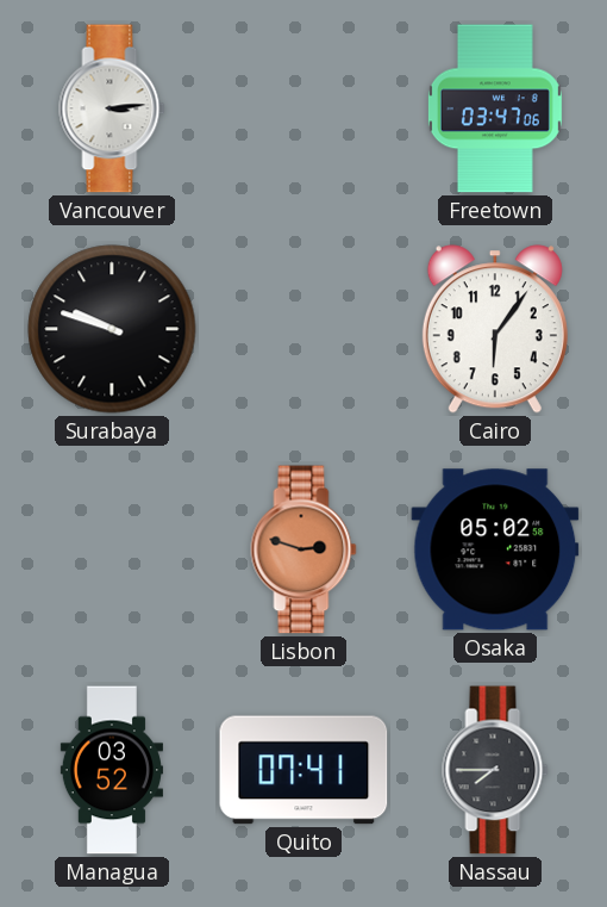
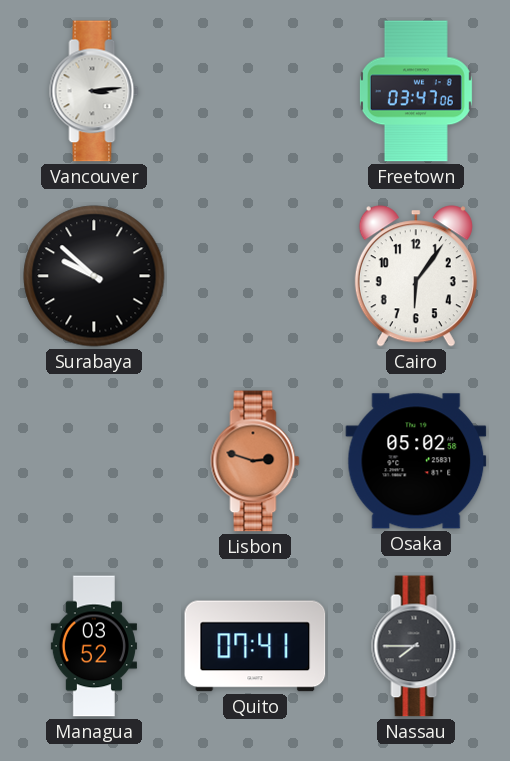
Surabaya: 9:48 -> 9:52
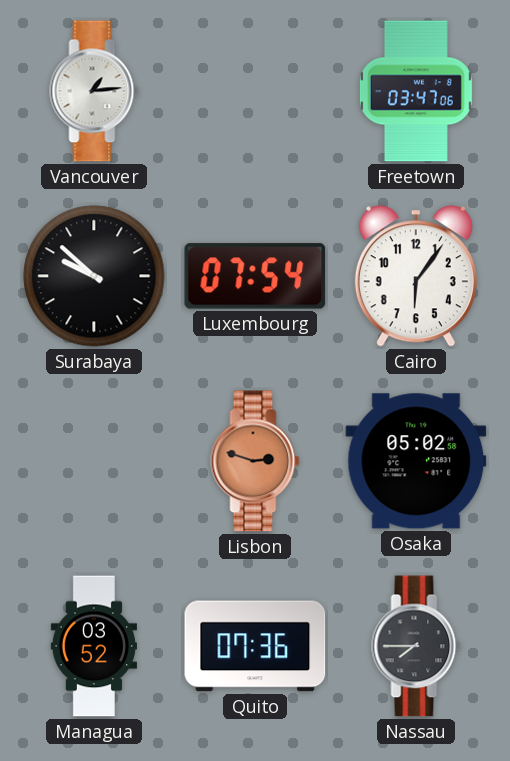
Vancouver: 3:14 -> 1:14
Luxembourg: none -> 07:54
Quito: 07:41 -> 07:36
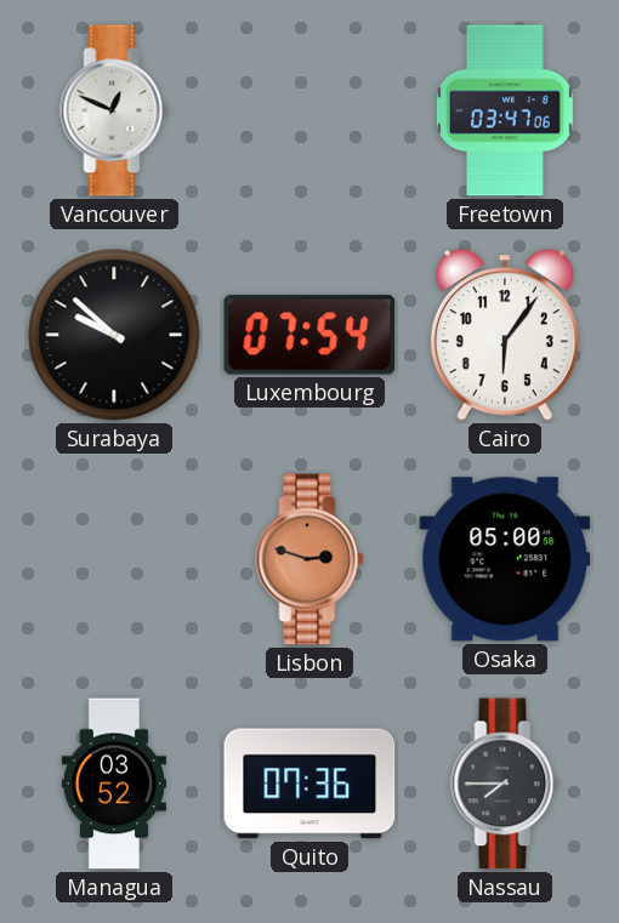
Vancouver: 1:14 -> 12:49
Osaka: 05:02 -> 05:00
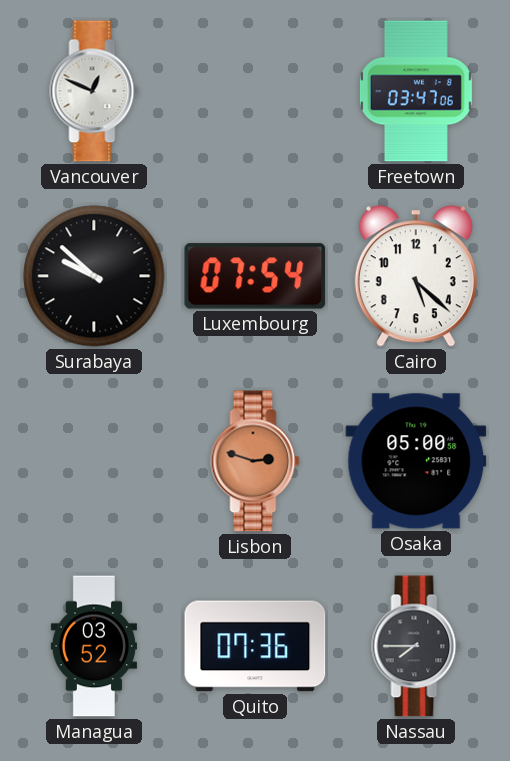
Cairo: 6:06 -> 5:22
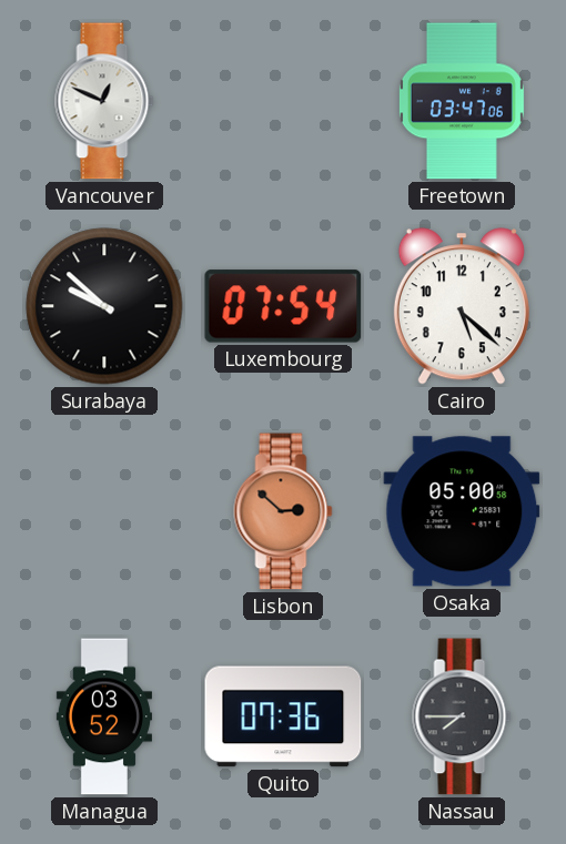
Lisbon: 2:48 -> 2:52
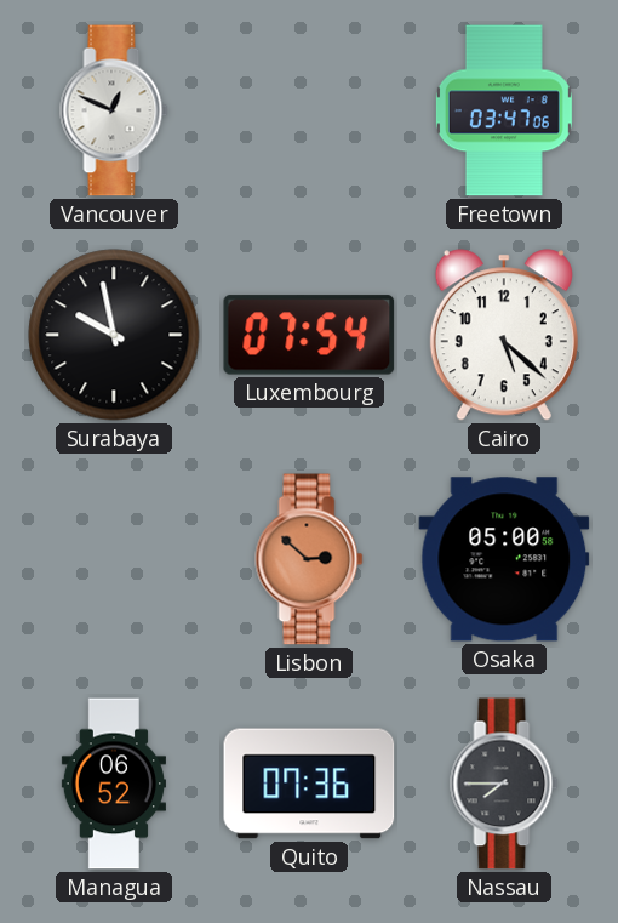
Surabaya: 9:52 -> 9:58
Managua: 03:52 -> 06:52
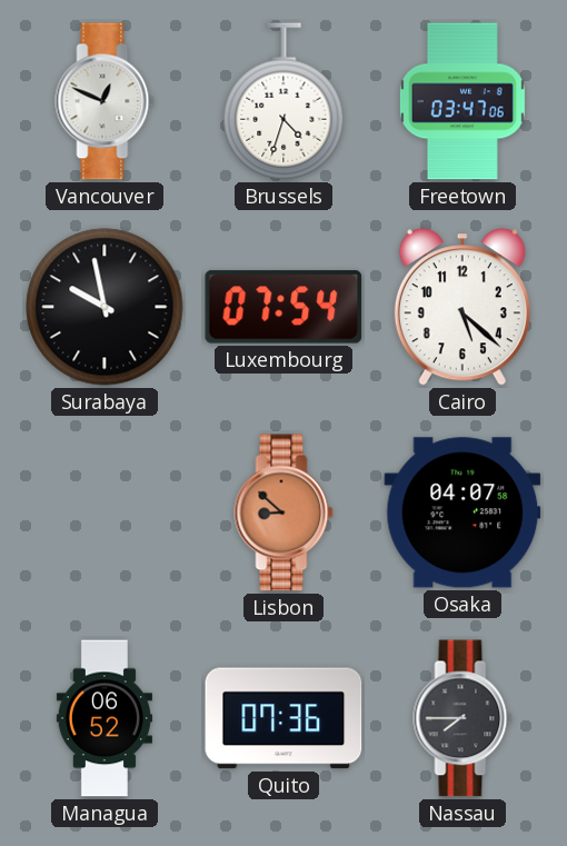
Brussels: none -> 4:33
Lisbon: 2:52 -> 8:52
Osaka: 05:00 -> 04:07
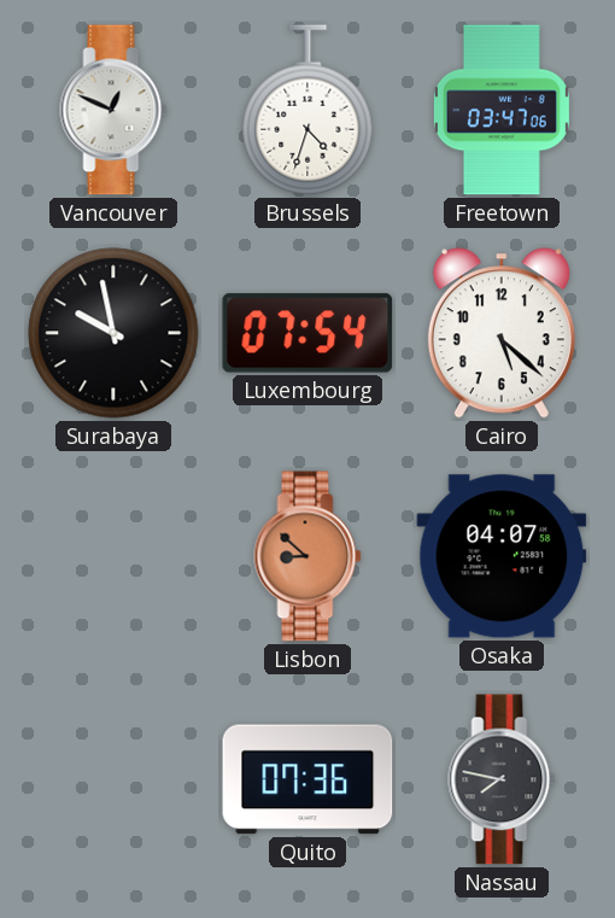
Managua: 06:52 -> none
Nassau: 7:45 -> 7:47
